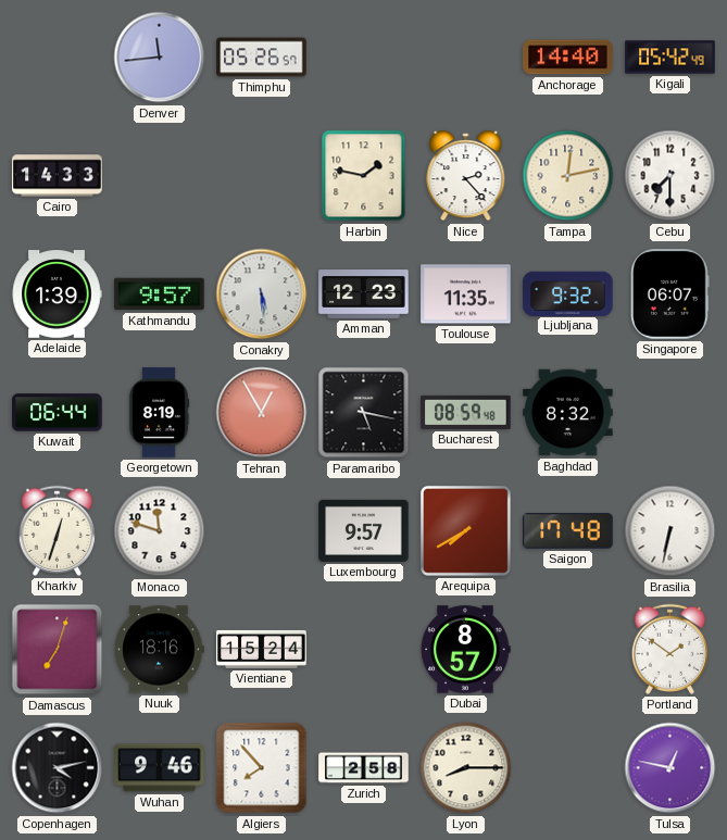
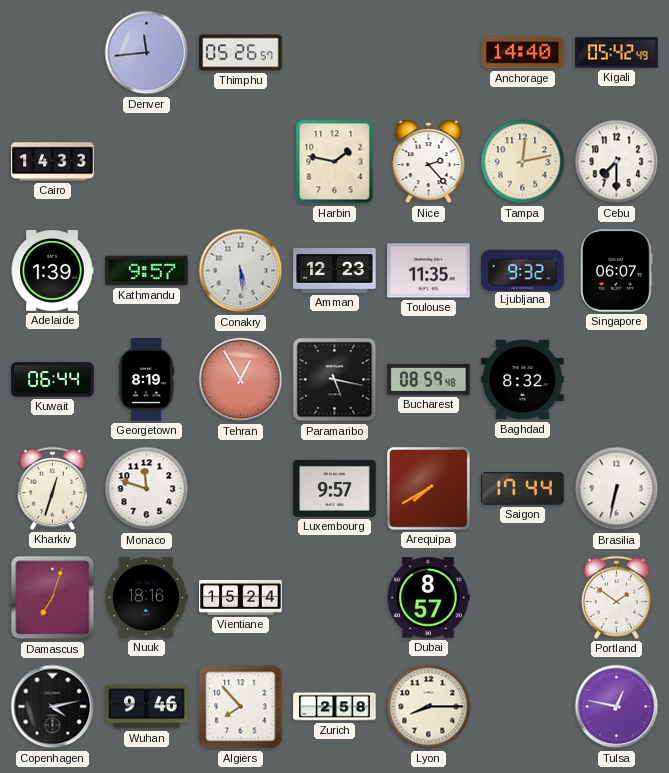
Saigon: 17:48 -> 17:44
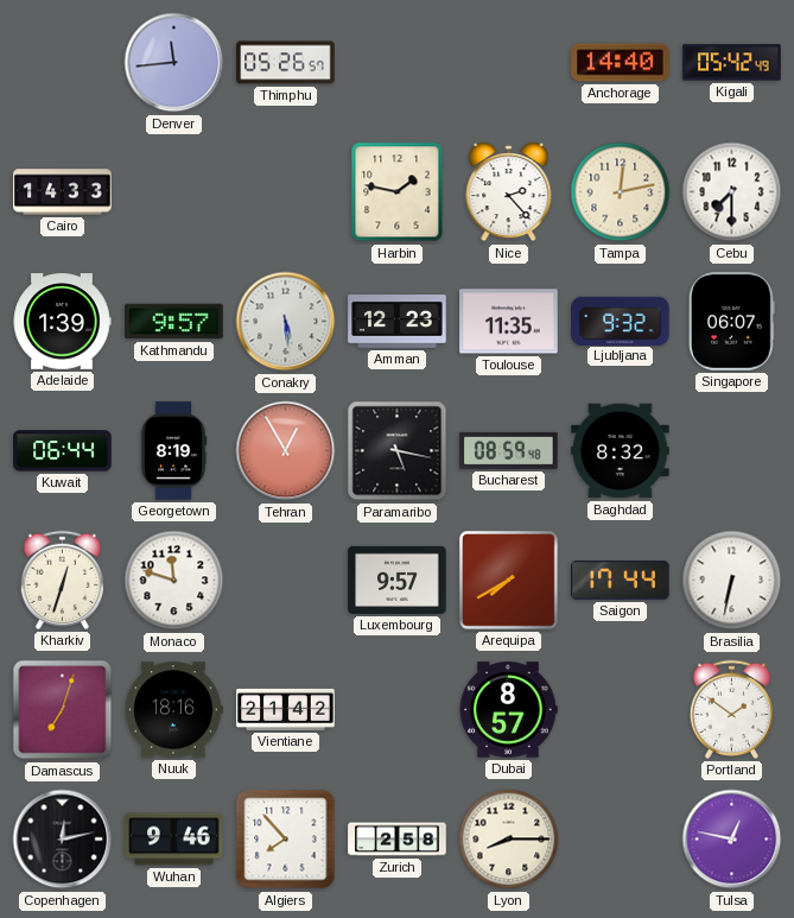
Vientiane: 15:24 -> 21:42
Copenhagen: 4:13 -> 12:13
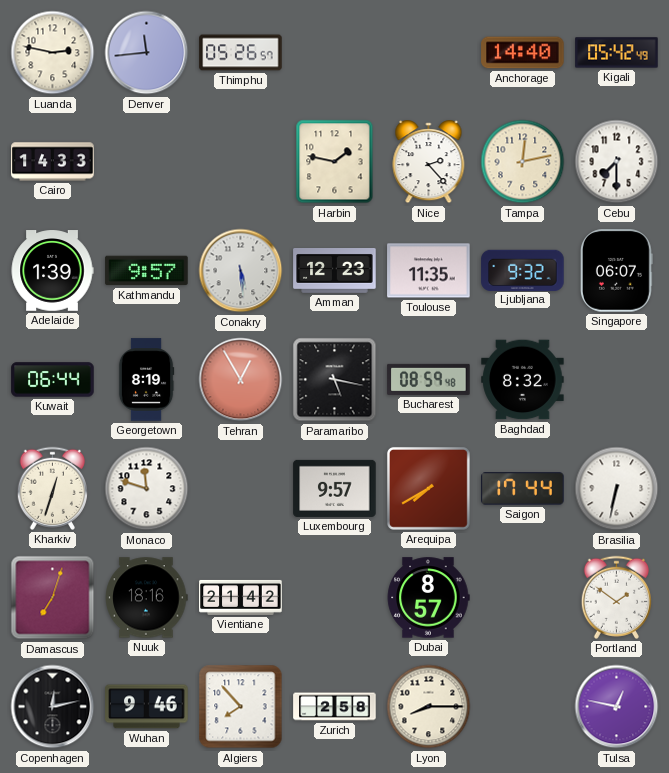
Luanda: none -> 2:47
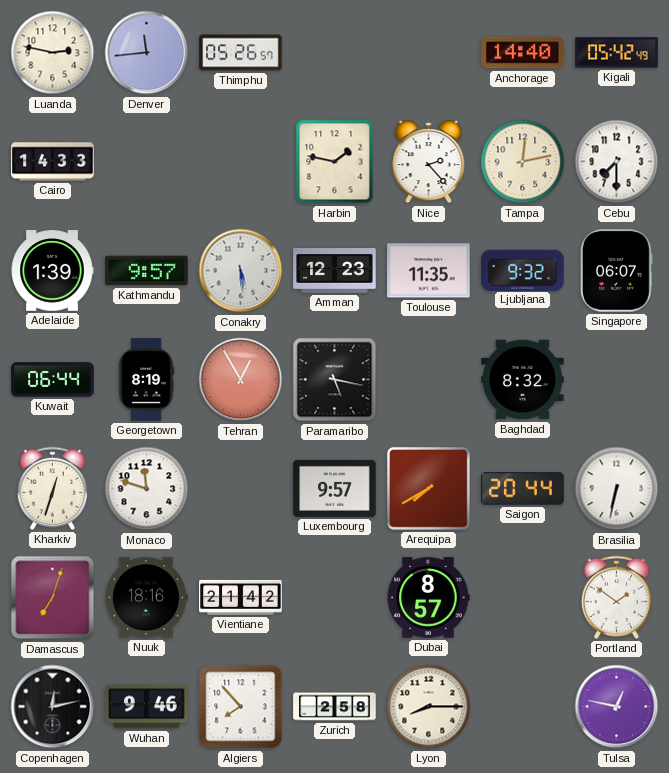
Bucharest: 08:59 -> none
Saigon: 17:44 -> 20:44
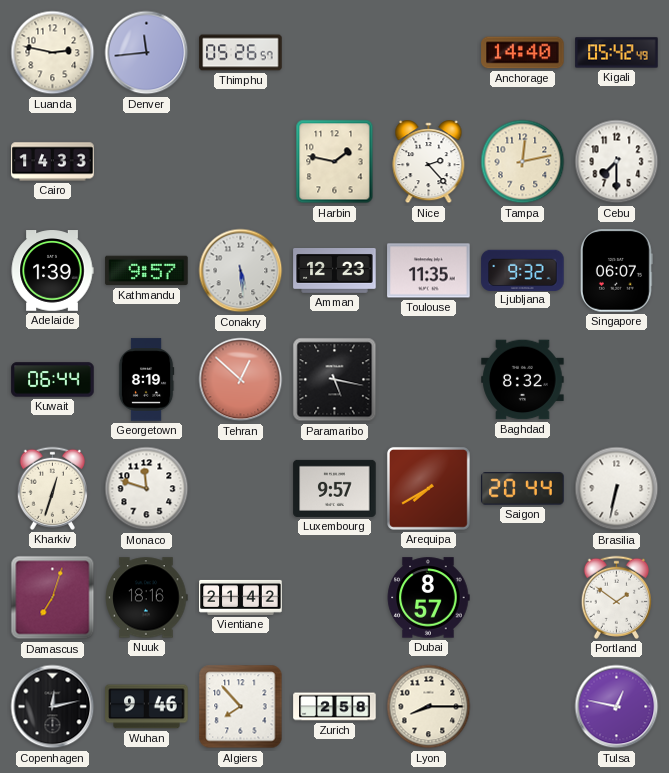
Tehran: 12:55 -> 12:52
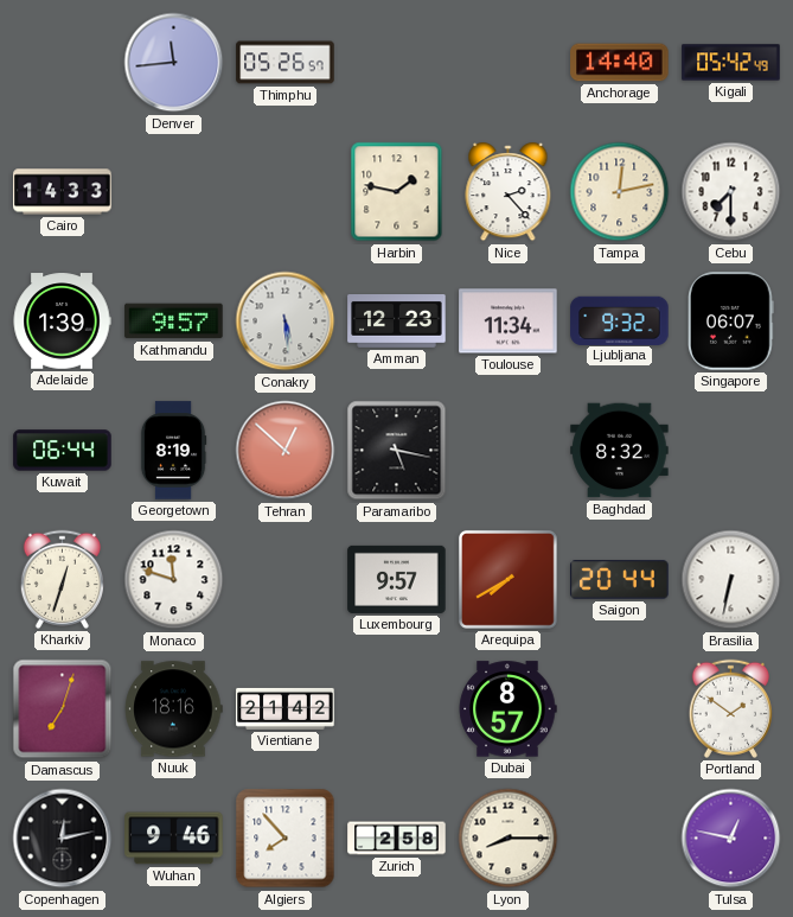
Luanda: 2:47 -> none
Toulouse: 11:35 -> 11:34
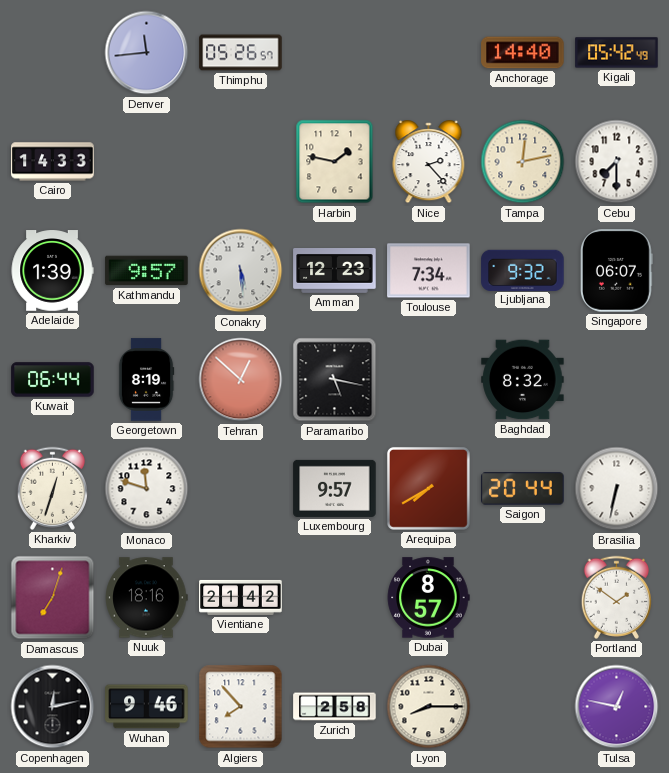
Toulouse: 11:34 -> 7:34
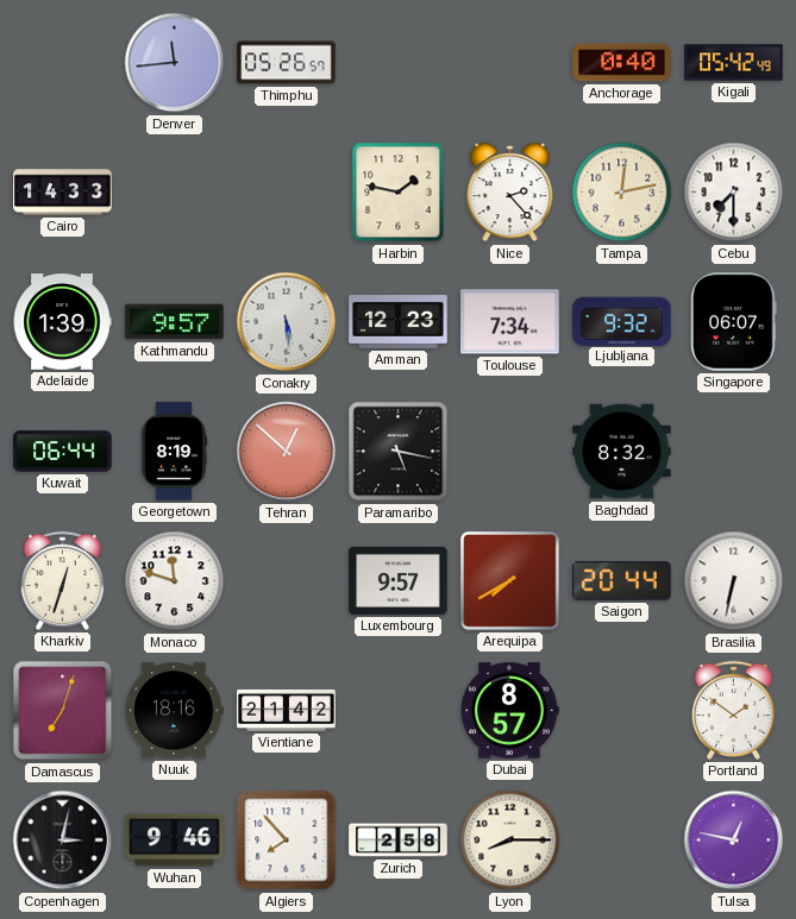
Anchorage: 14:40 -> 0:40
Copenhagen: 12:13 -> 3:02
